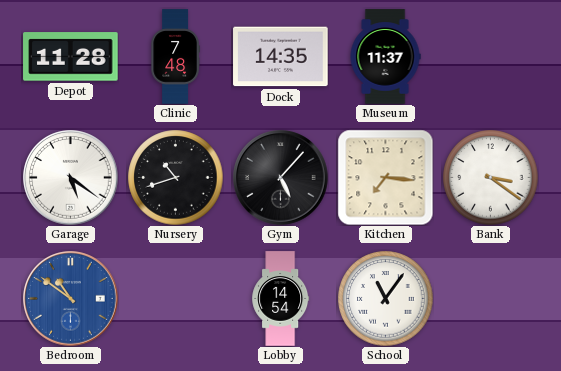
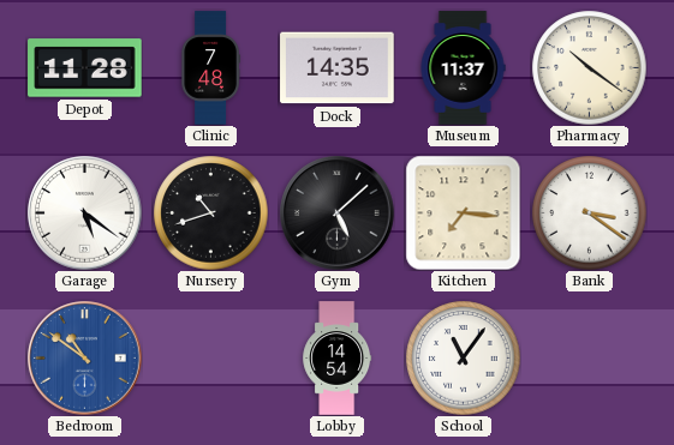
Pharmacy: none -> 10:21
Gym: 5:07 -> 5:08
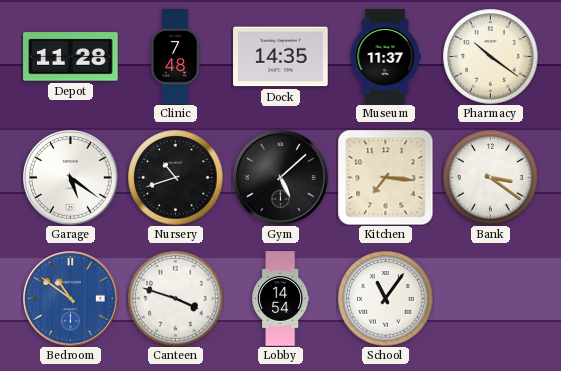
Canteen: none -> 3:48
